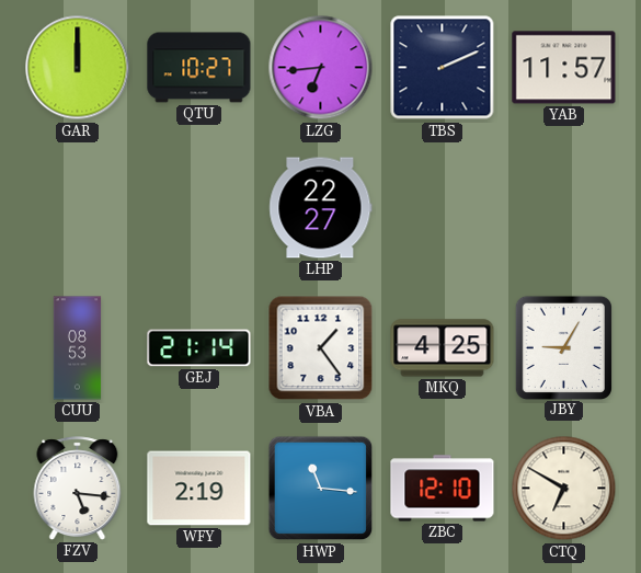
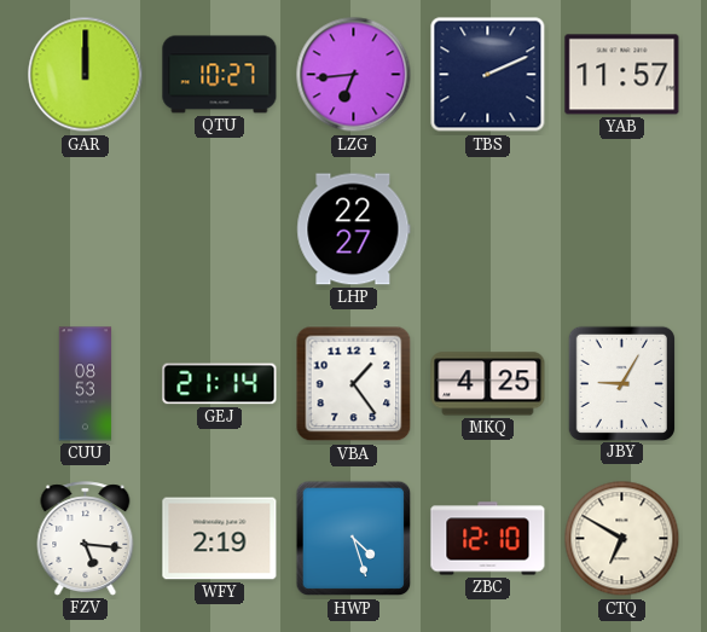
HWP: 11:16 -> 4:27
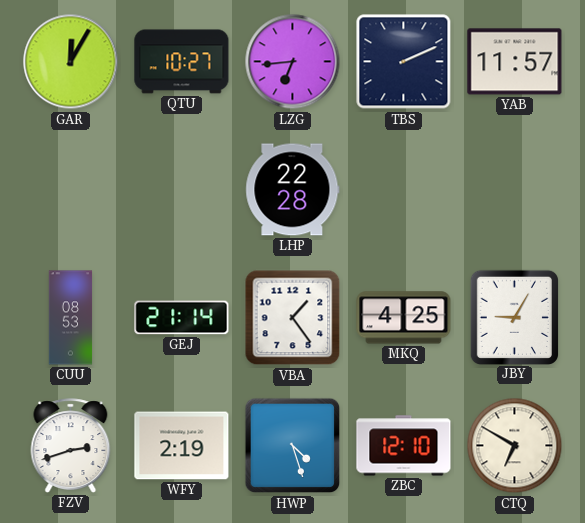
GAR: 12:00 -> 12:05
LHP: 22:27 -> 22:28
FZV: 5:16 -> 2:42
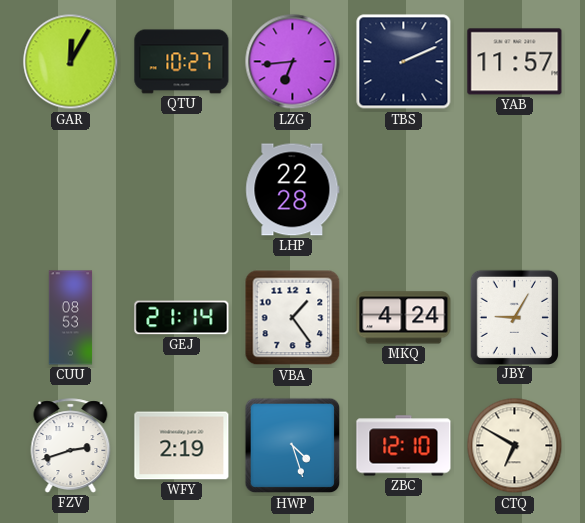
MKQ: 4:25 -> 4:24
